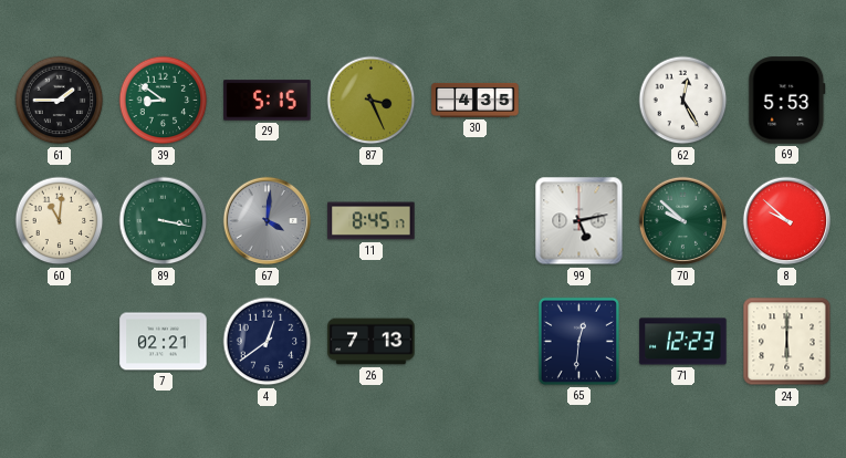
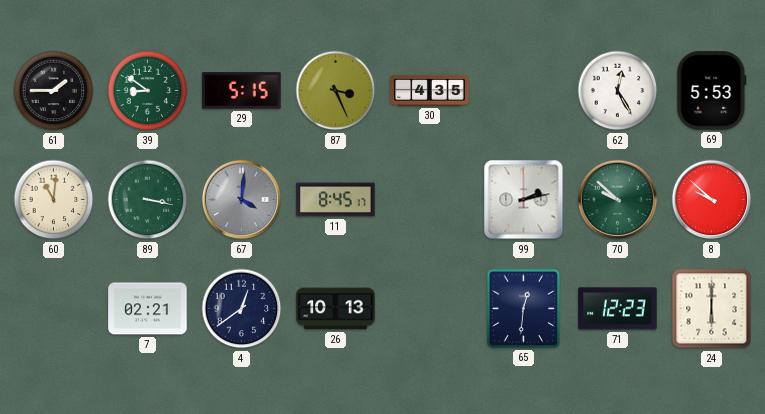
99: 5:13 -> 2:13
26: 7:13 -> 10:13
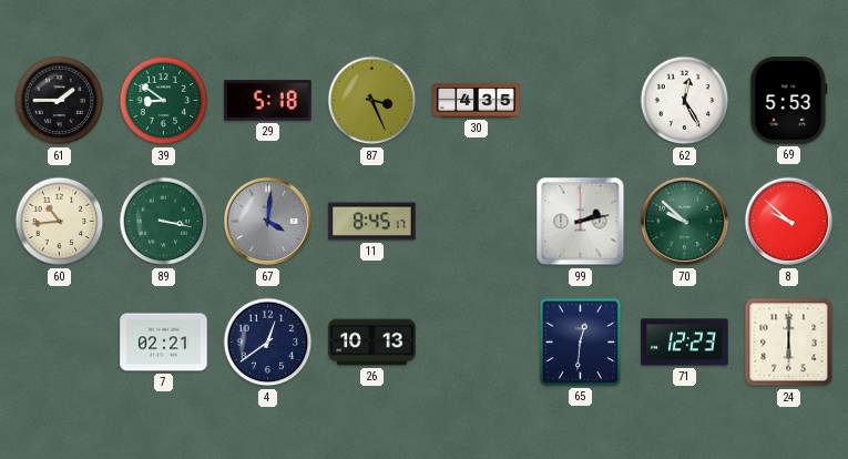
29: 5:15 -> 5:18
60: 11:01 -> 10:44
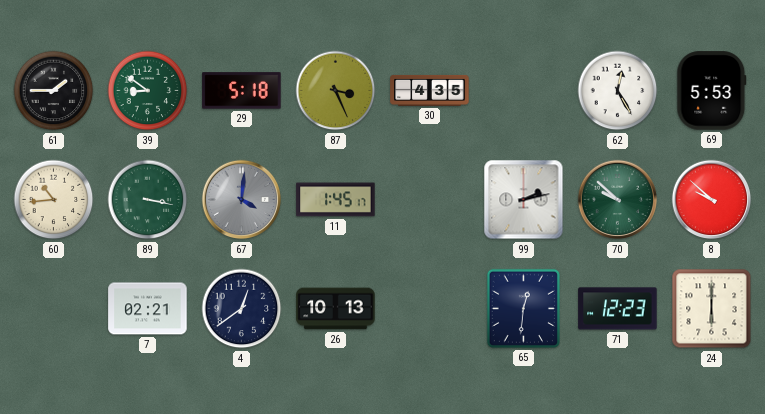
11: 8:45 -> 1:45
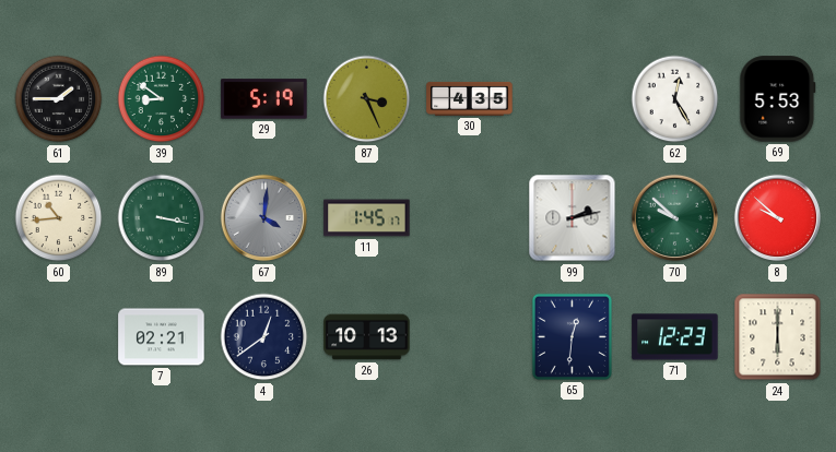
29: 5:18 -> 5:19
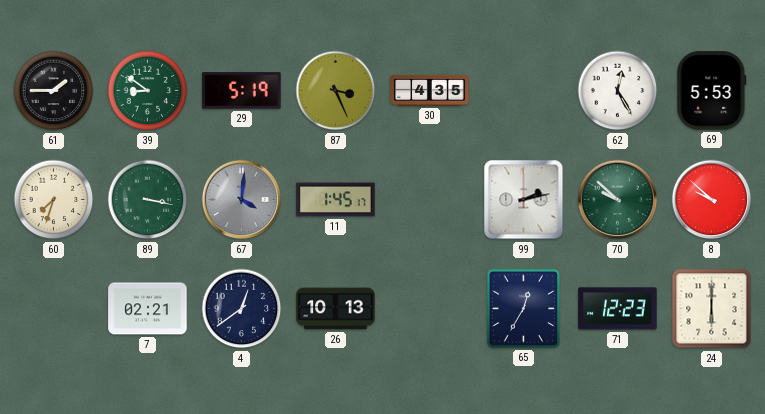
60: 10:44 -> 7:33
65: 12:31 -> 12:35
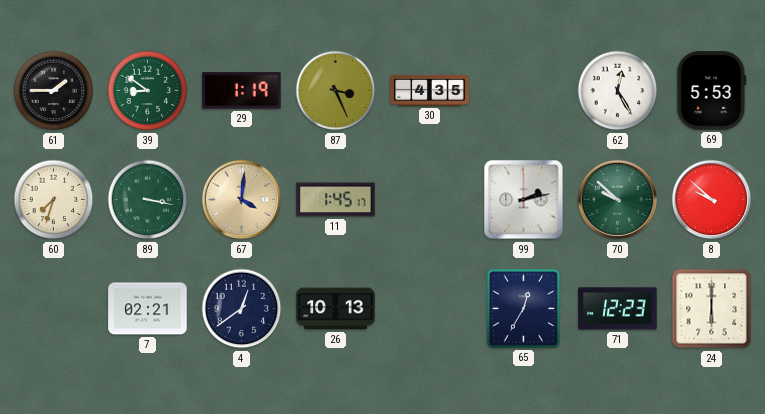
29: 5:19 -> 1:19
67 dial: grey -> champagne
